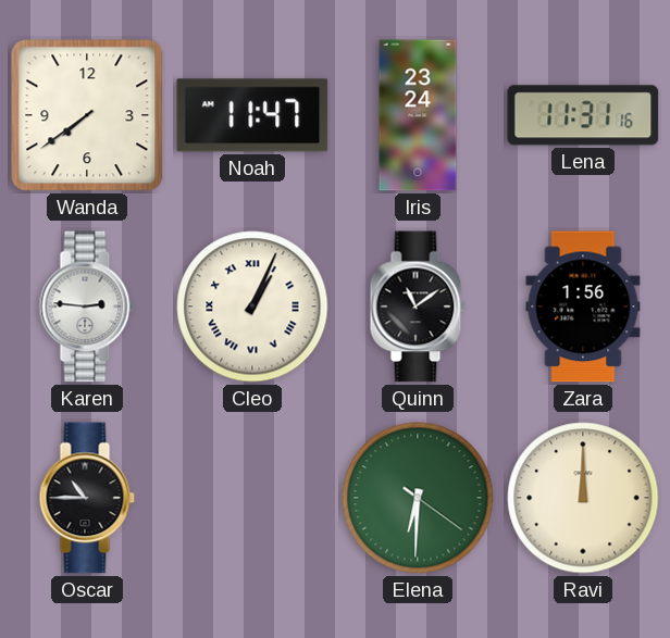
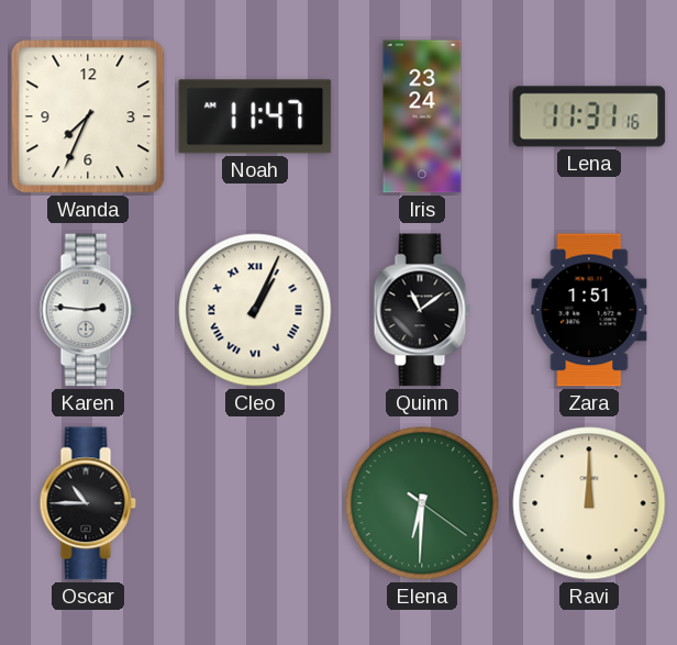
Wanda: 7:39 -> 7:34
Zara: 1:56 -> 1:51
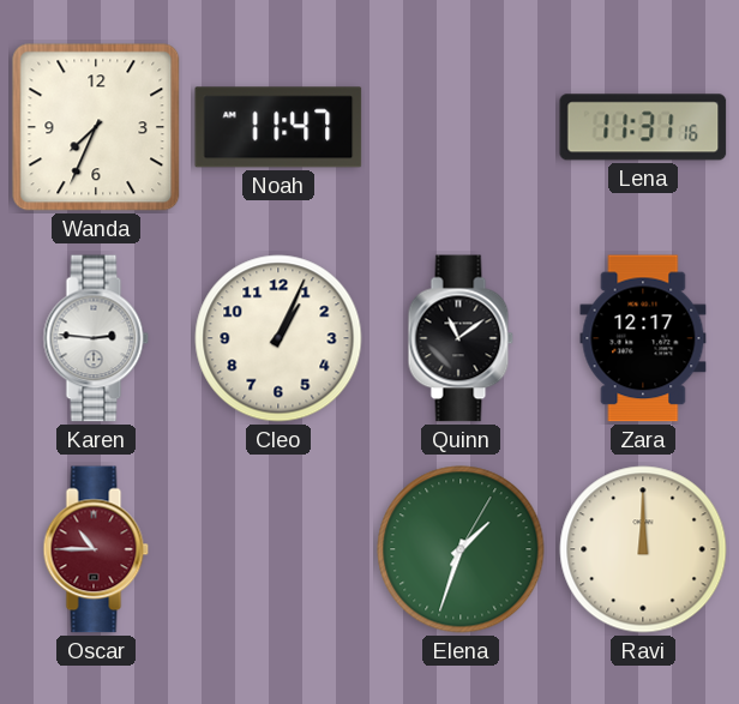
Iris: 23:24 -> none
Cleo numerals: Roman -> Arabic
Zara: 1:51 -> 12:17
Oscar dial: black -> burgundy
Elena: 6:30 -> 1:33
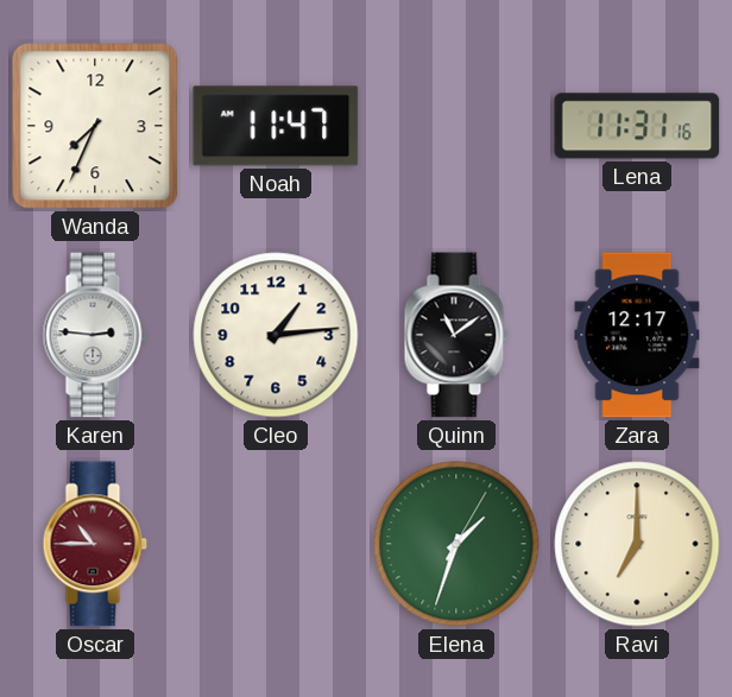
Cleo: 1:04 -> 1:14
Ravi: 12:00 -> 7:00
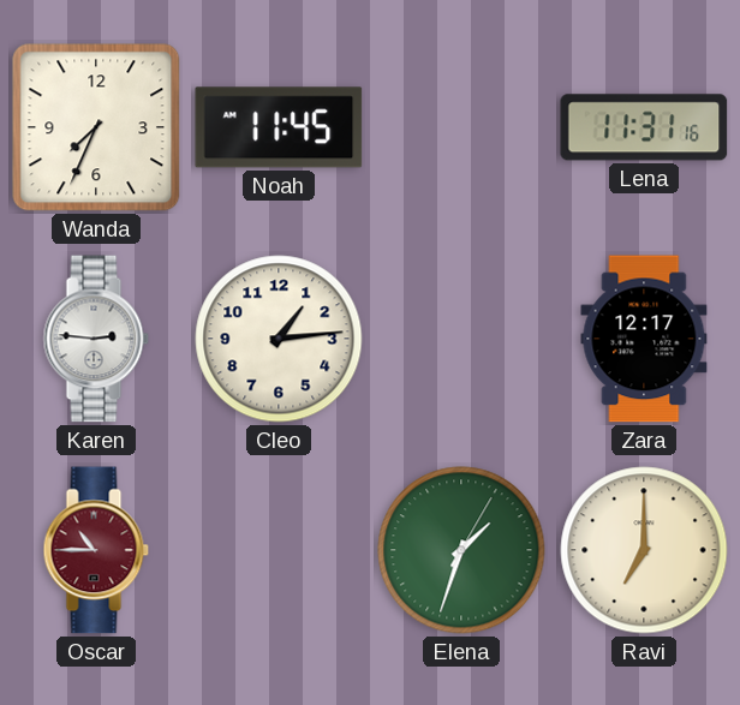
Noah: 11:47 -> 11:45
Quinn: 11:09 -> none
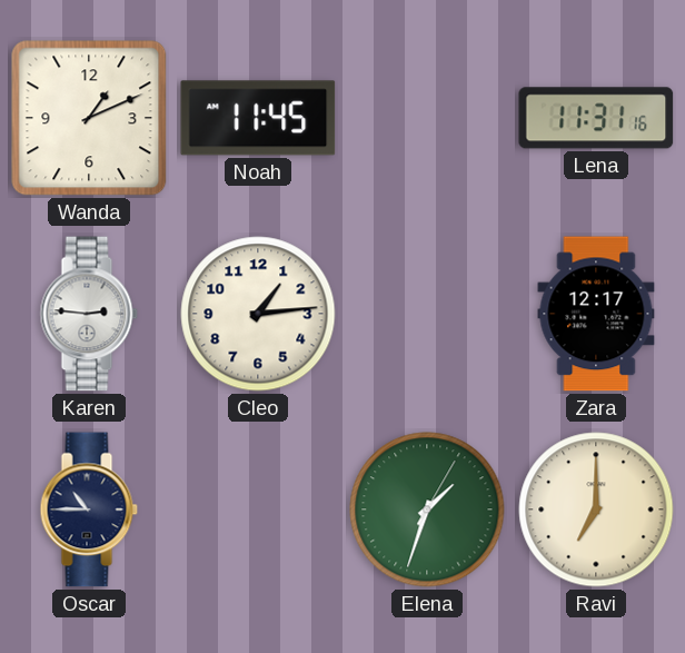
Wanda: 7:34 -> 1:11
Oscar dial: burgundy -> navy
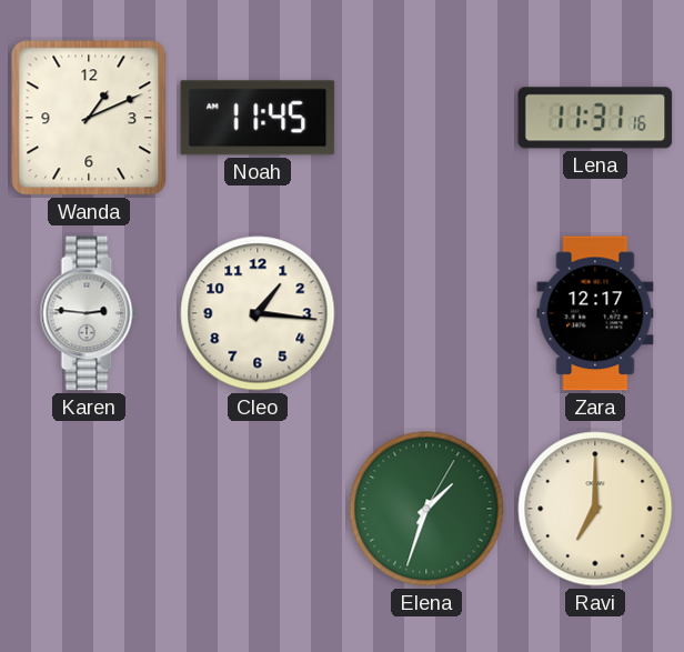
Cleo: 1:14 -> 1:16
Oscar: 10:45 -> none
